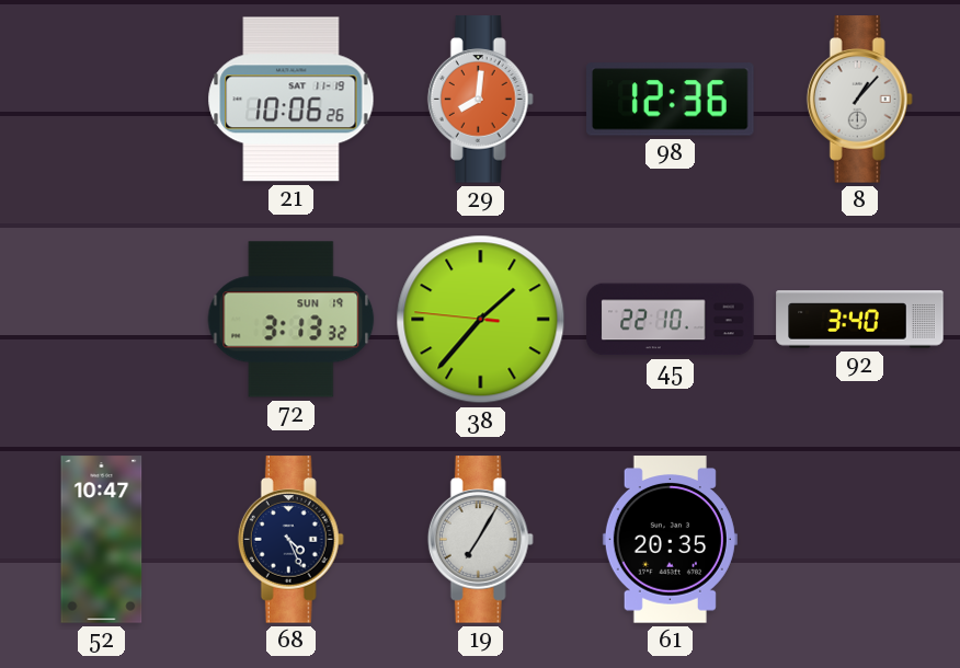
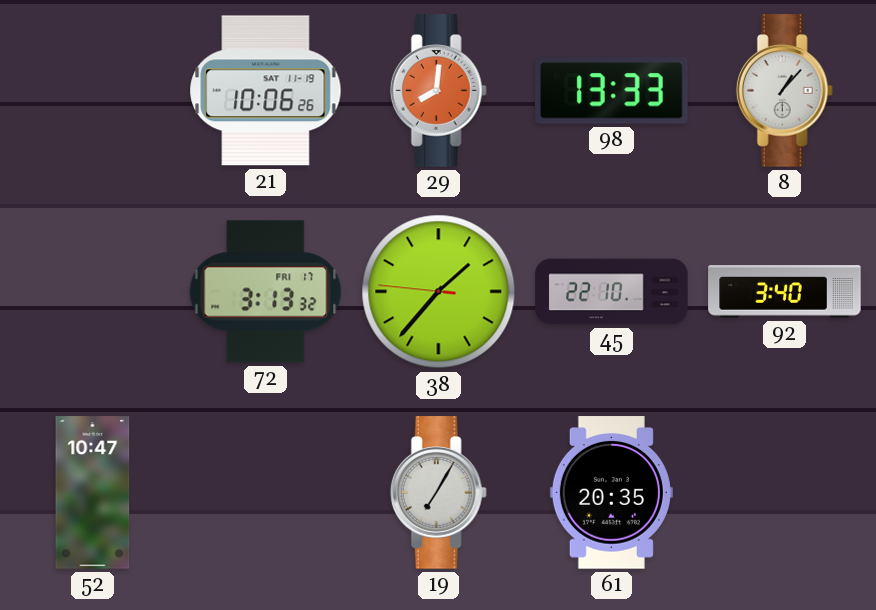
98: 12:36 -> 13:33
72 date: SUN 19 -> FRI 17
68: 4:26 -> none
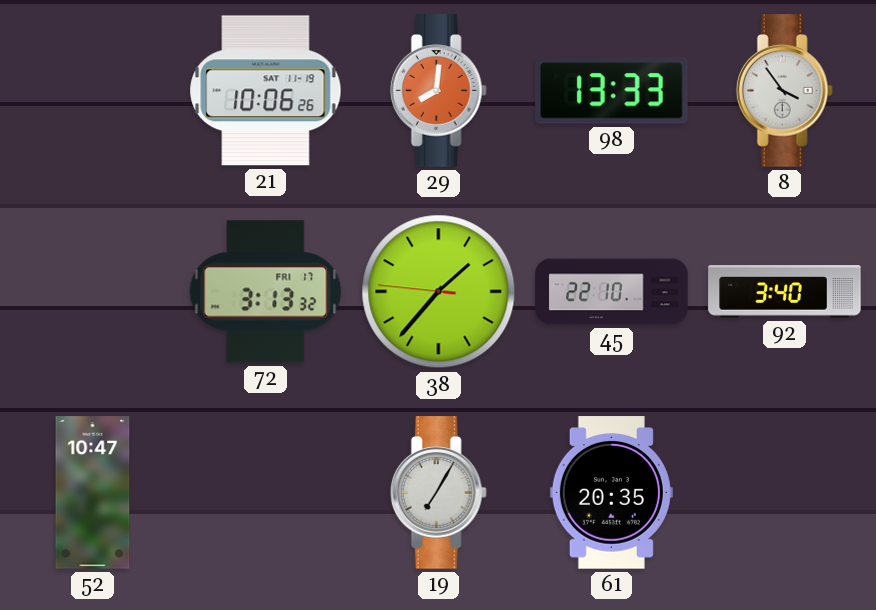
8: 1:07 -> 3:54
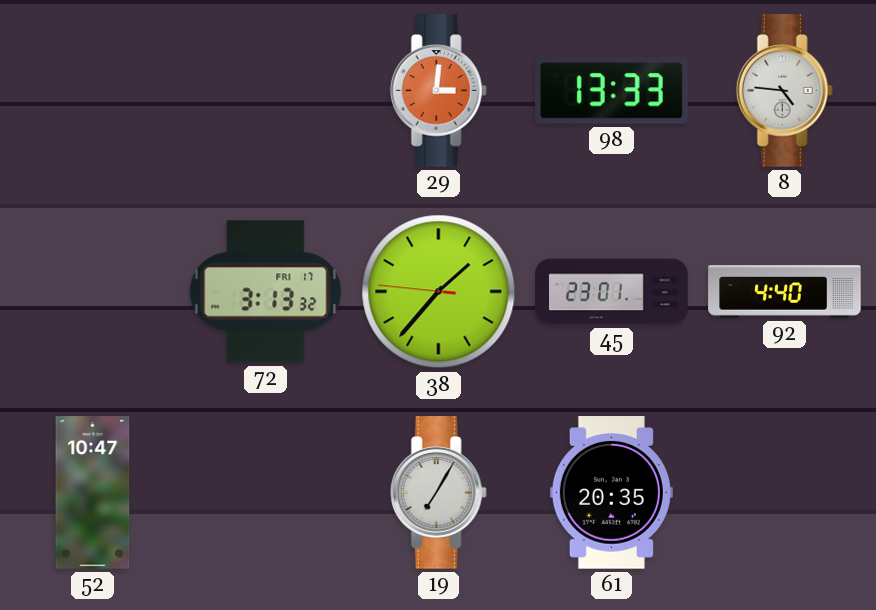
21: 10:06 -> none
29: 8:01 -> 3:01
8: 3:54 -> 4:46
45: 22:10 -> 23:01
92: 3:40 -> 4:40
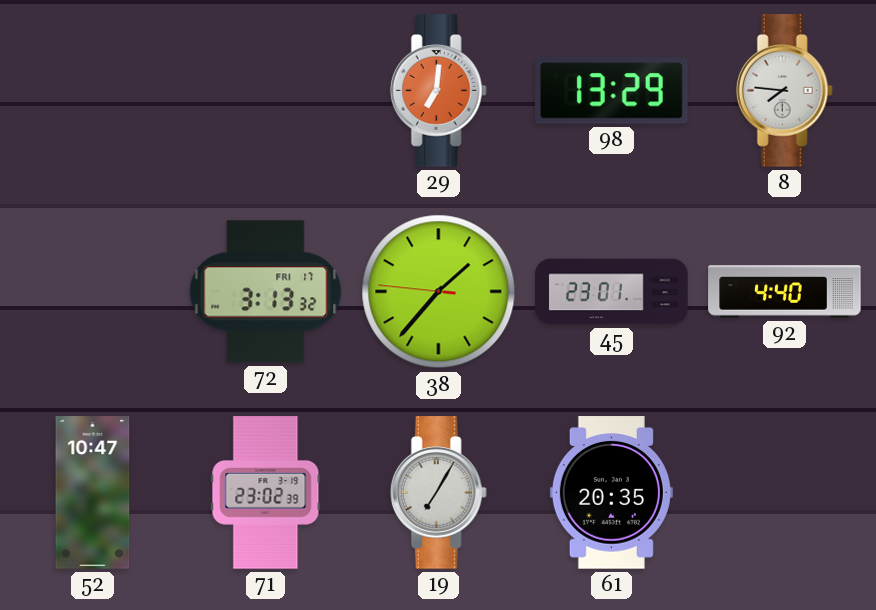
29: 3:01 -> 7:01
98: 13:33 -> 13:29
8: 4:46 -> 7:46
71: none -> 23:02
